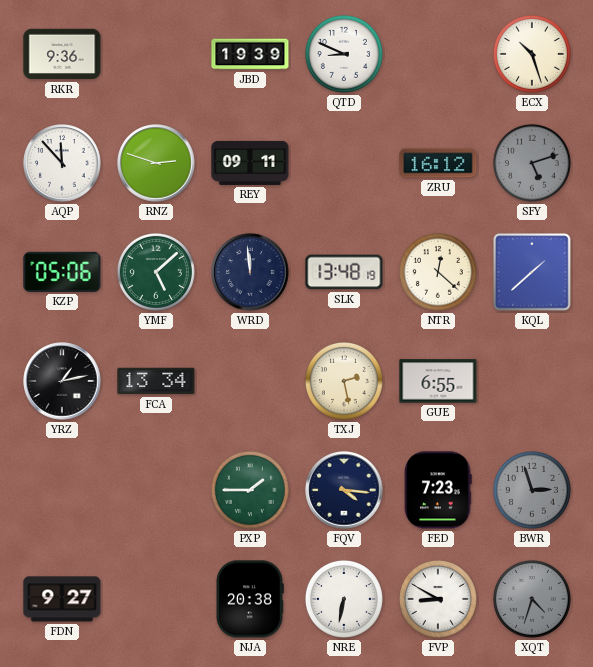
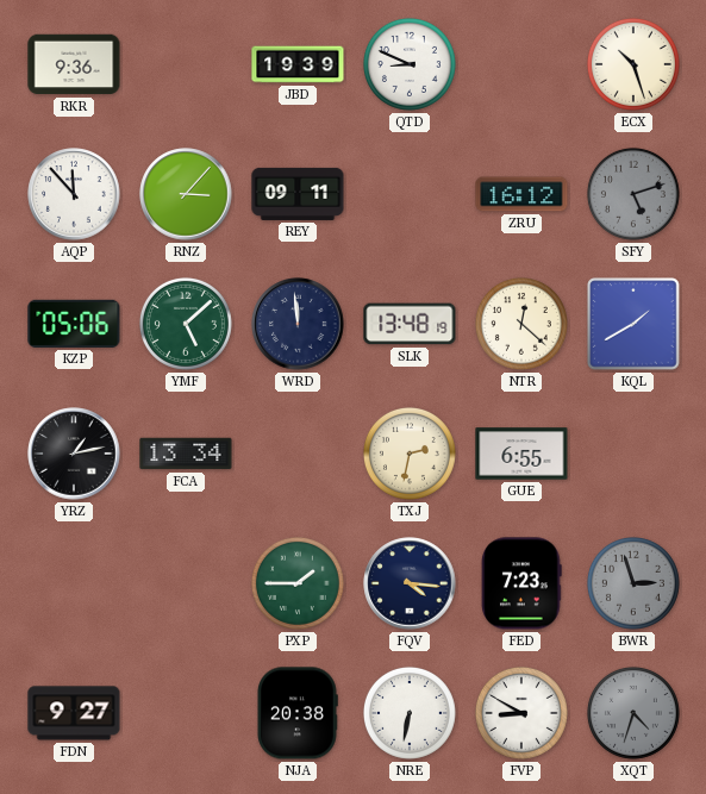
RNZ: 2:48 -> 3:07
KQL: 1:38 -> 1:40
TXJ: 2:28 -> 2:32
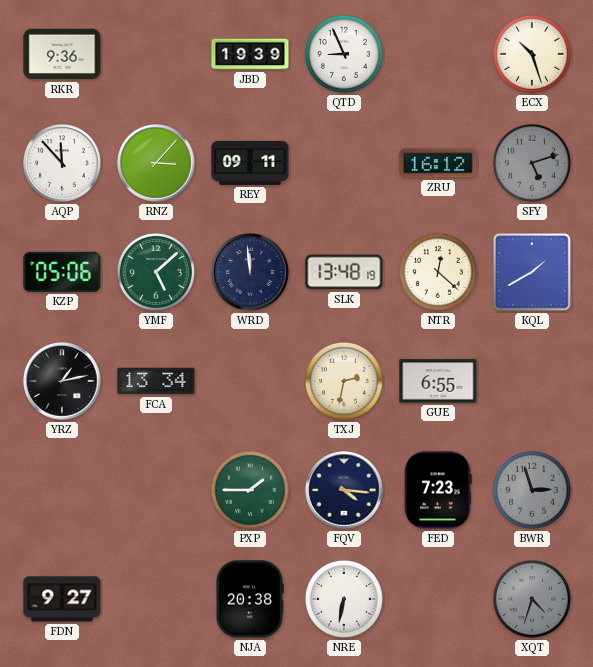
QTD: 8:49 -> 8:56
FVP: 8:50 -> none
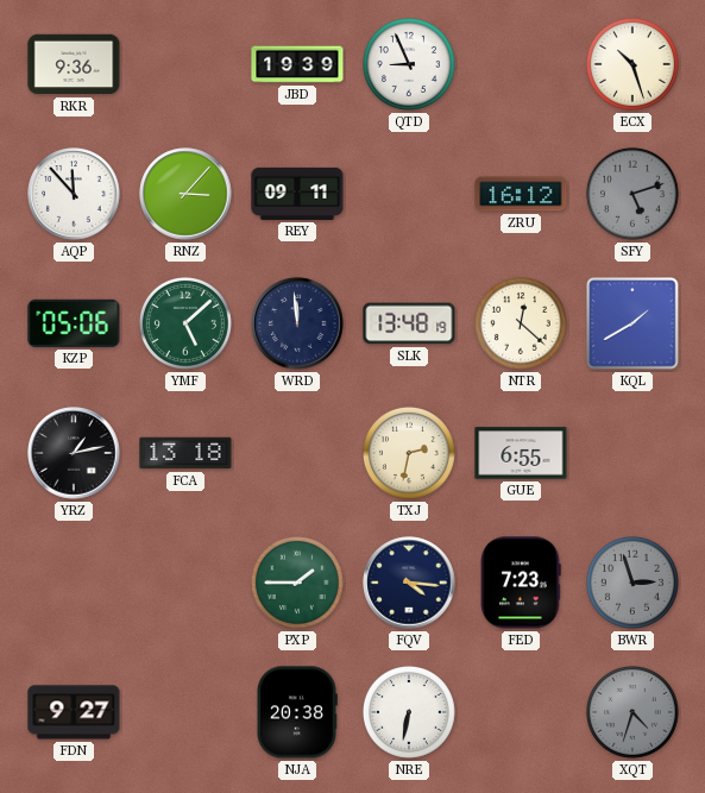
FCA: 13:34 -> 13:18
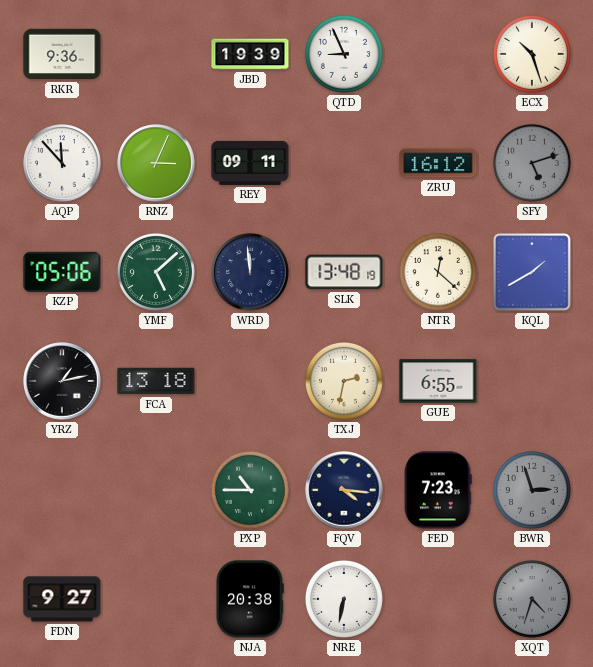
RNZ: 3:07 -> 3:04
PXP: 1:45 -> 10:45
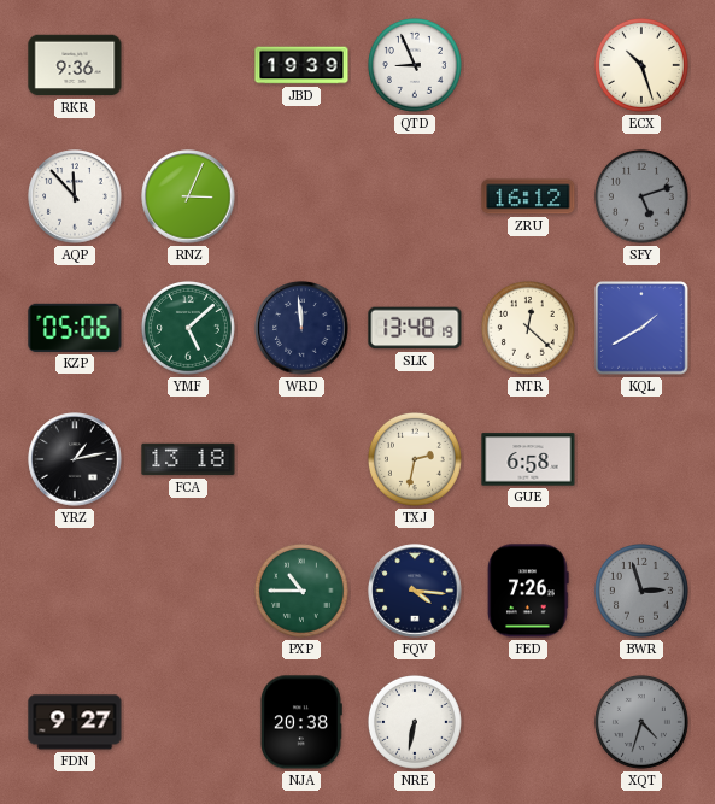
REY: 09:11 -> none
GUE: 6:55 -> 6:58
FED: 7:23 -> 7:26
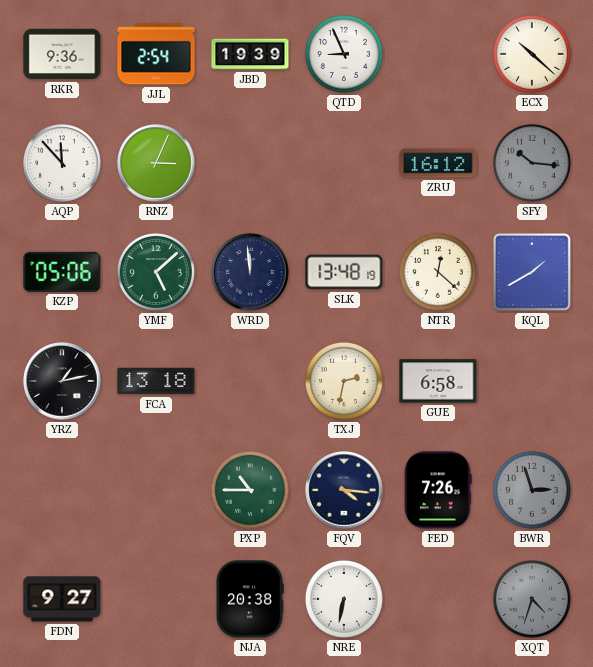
JJL: none -> 2:54
ECX: 10:27 -> 10:22
SFY: 5:12 -> 10:16
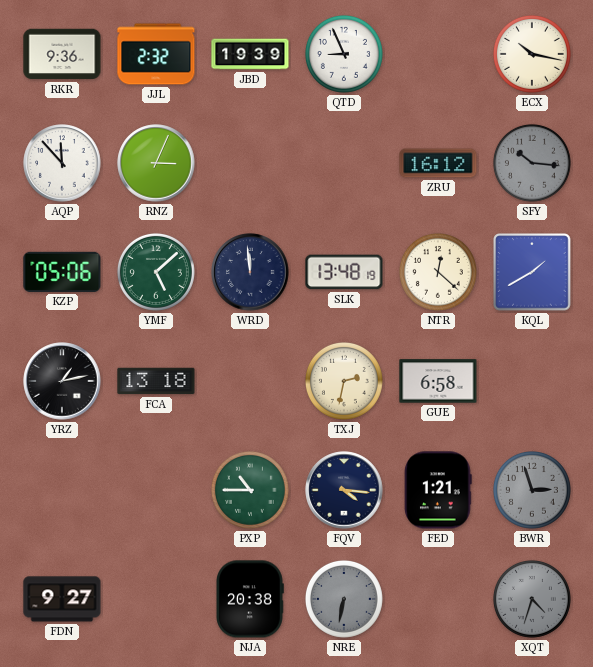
JJL: 2:54 -> 2:32
ECX: 10:22 -> 10:17
FED: 7:26 -> 1:21
NRE dial: white -> grey
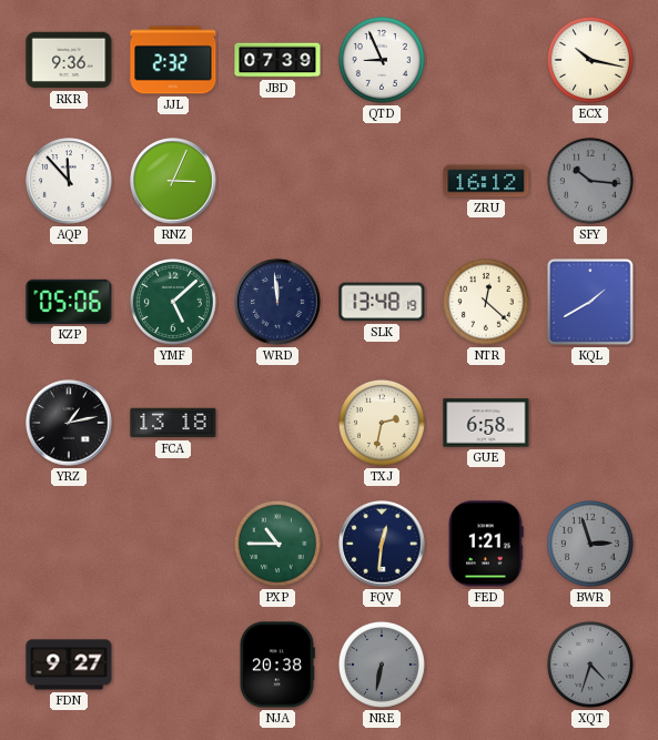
JBD: 19:39 -> 07:39
FQV: 4:16 -> 12:31
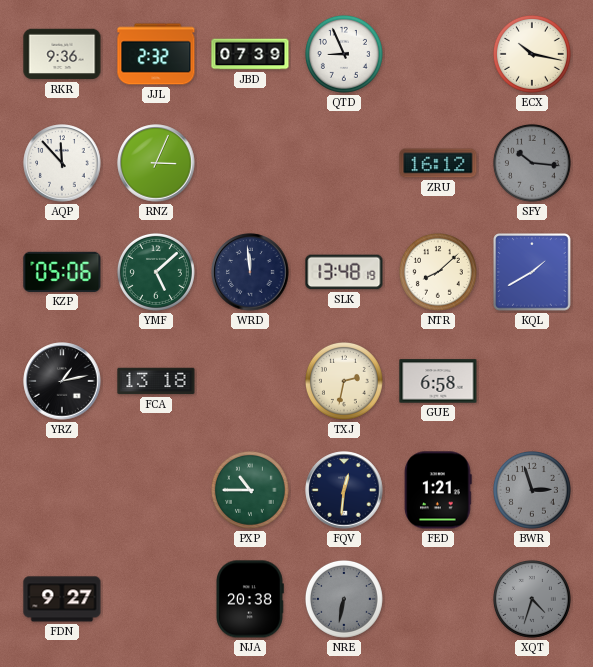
NTR: 12:22 -> 8:08
